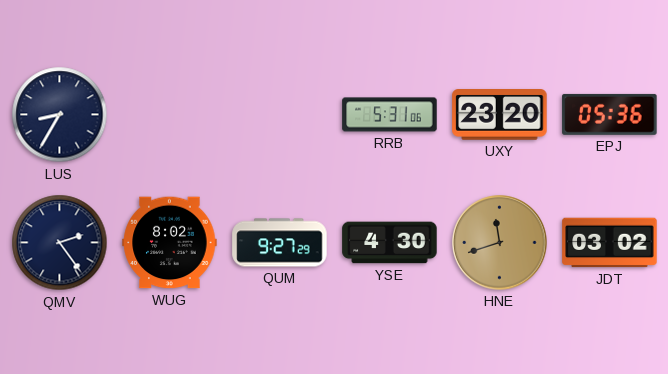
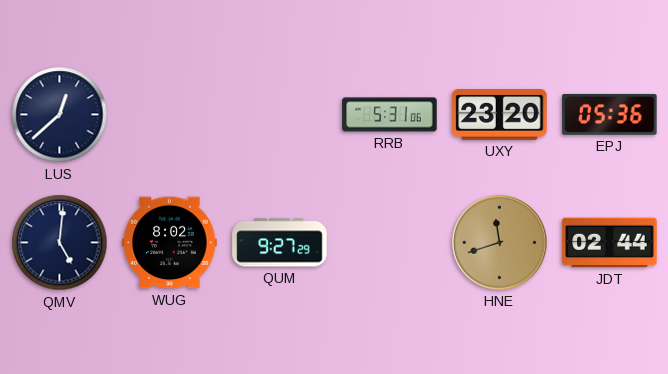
LUS: 8:35 -> 12:38
QMV: 2:24 -> 5:01
YSE: 4:30 -> none
JDT: 03:02 -> 02:44
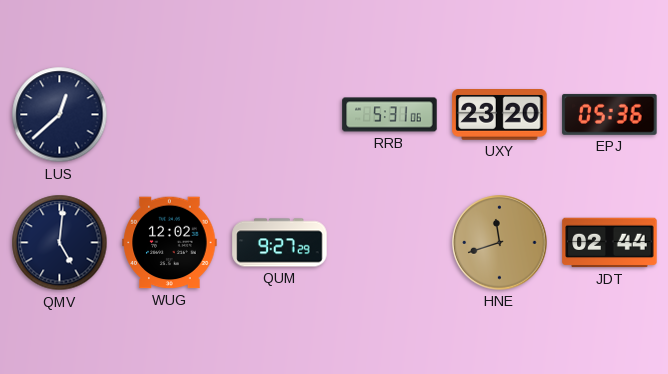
WUG: 8:02 -> 12:02
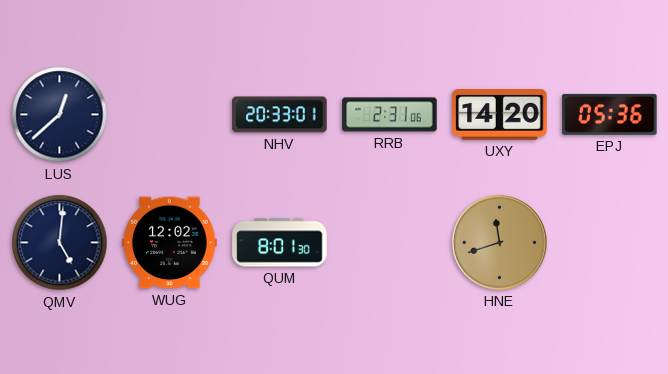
NHV: none -> 20:33
RRB: 5:31 -> 2:31
UXY: 23:20 -> 14:20
QUM: 9:27 -> 8:01
JDT: 02:44 -> none
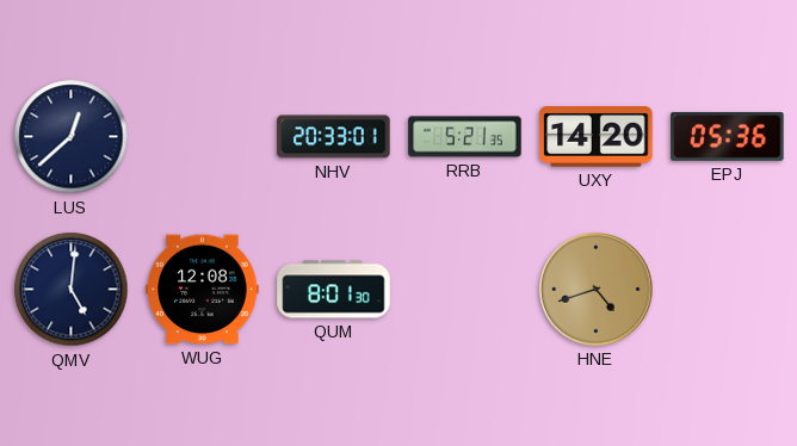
RRB: 2:31 -> 5:21
WUG: 12:02 -> 12:08
HNE: 11:42 -> 4:42
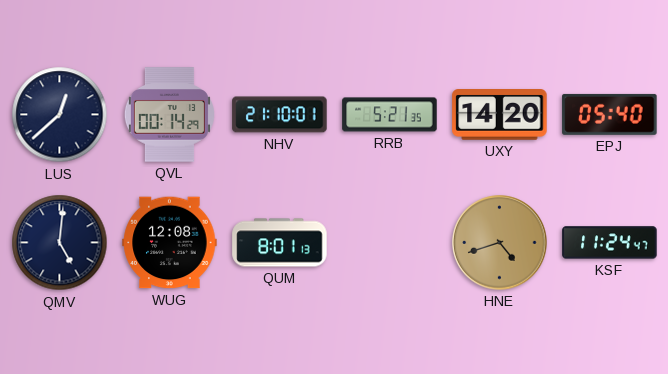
QVL: none -> 00:14
NHV: 20:33 -> 21:10
EPJ: 05:36 -> 05:40
QUM: 8:01:30 -> 8:01:13
KSF: none -> 11:24
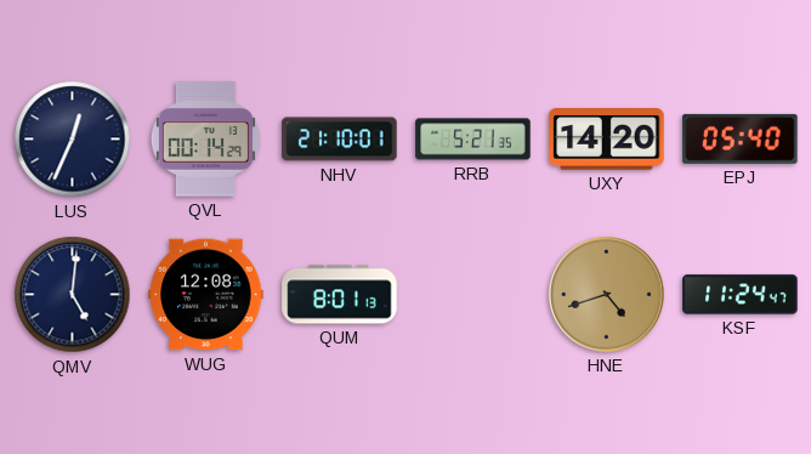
LUS: 12:38 -> 12:34
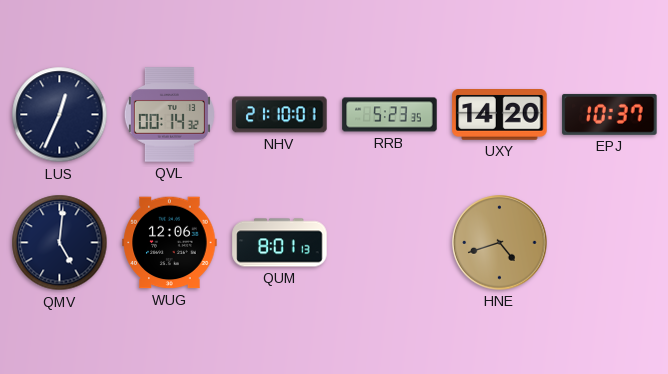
QVL: 00:14:29 -> 00:14:32
RRB: 5:21 -> 5:23
EPJ: 05:40 -> 10:37
WUG: 12:08 -> 12:06
KSF: 11:24 -> none
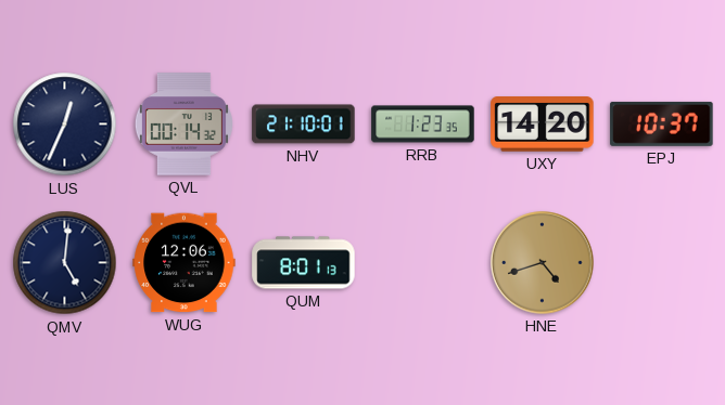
RRB: 5:23 -> 1:23
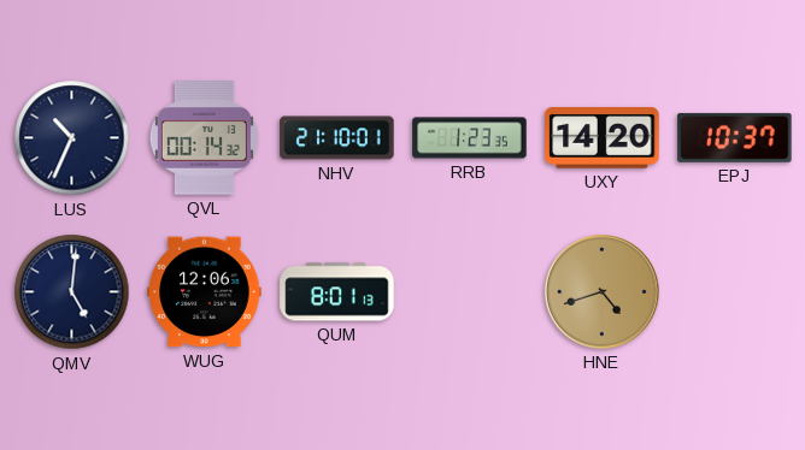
LUS: 12:34 -> 10:34
